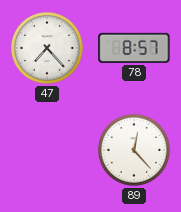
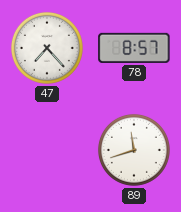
89: 12:23 -> 11:42
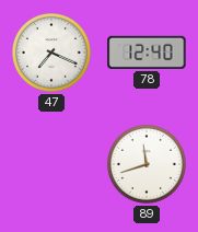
47: 7:23 -> 7:19
78: 8:57 -> 12:40
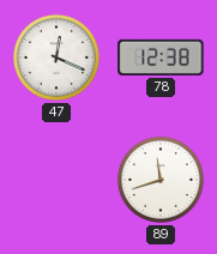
47: 7:19 -> 12:19
78: 12:40 -> 12:38
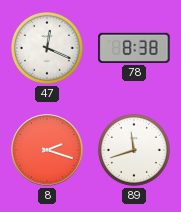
78: 12:38 -> 8:38
8: none -> 2:18
